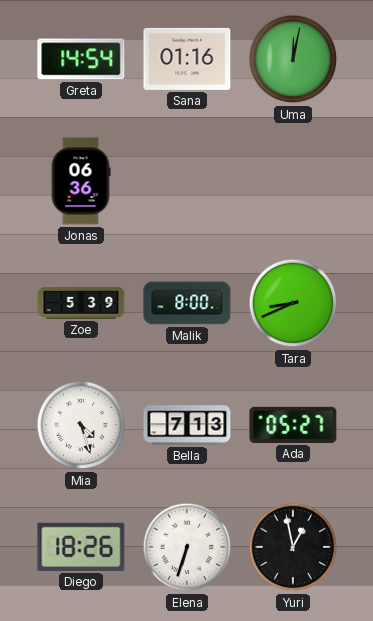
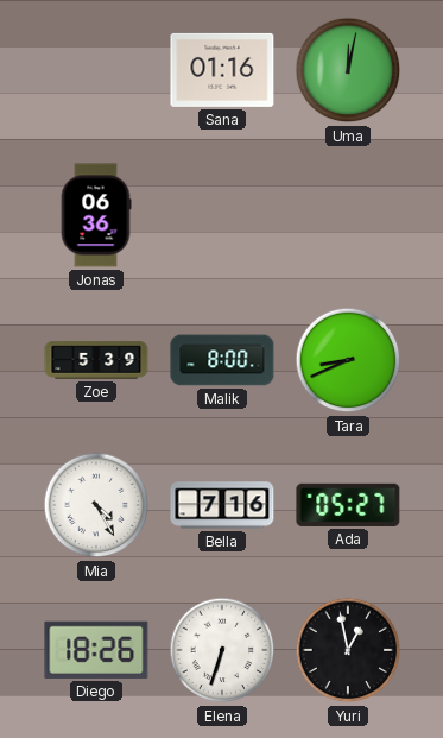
Greta: 14:54 -> none
Mia: 4:27 -> 4:25
Bella: 7:13 -> 7:16
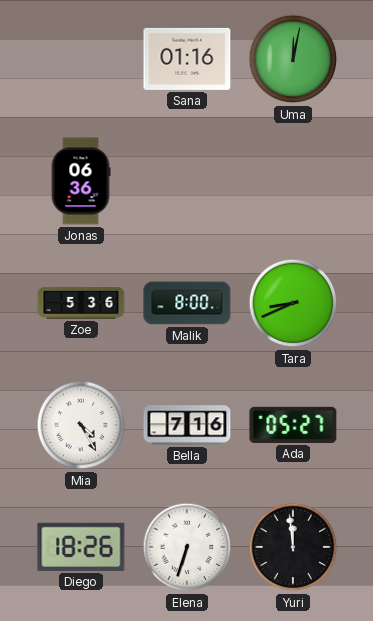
Zoe: 5:39 -> 5:36
Yuri: 12:58 -> 11:59
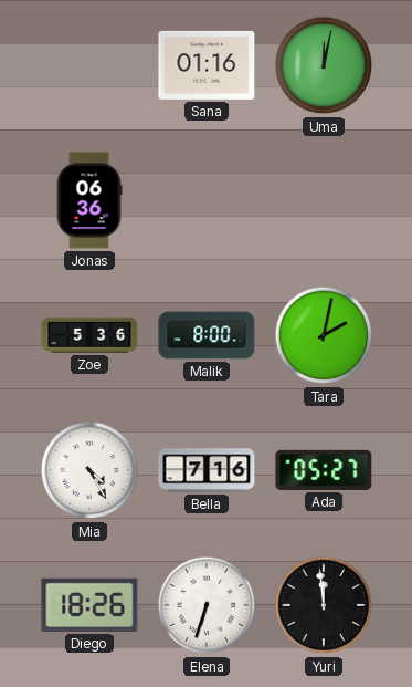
Tara: 8:41 -> 2:02
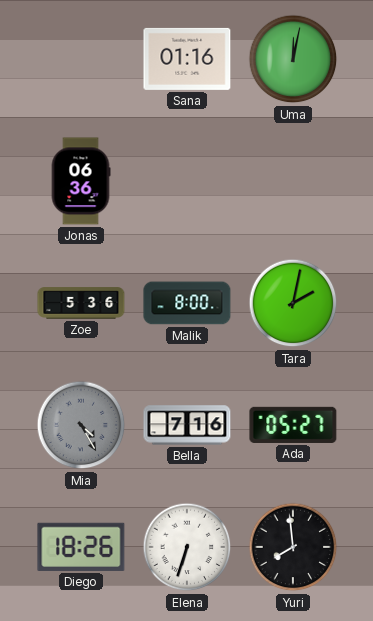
Mia dial: white -> grey
Yuri: 11:59 -> 7:59
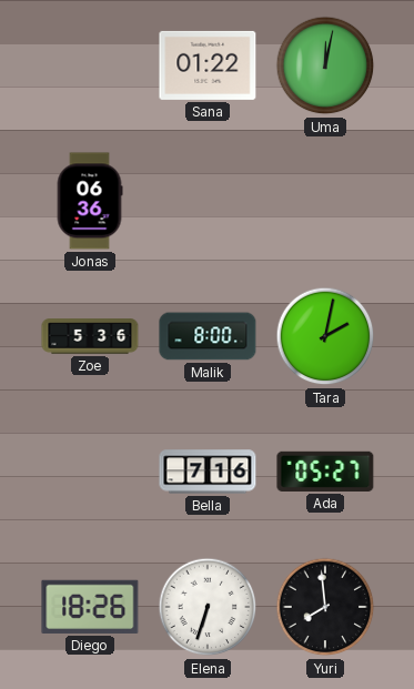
Sana: 01:16 -> 01:22
Mia: 4:25 -> none
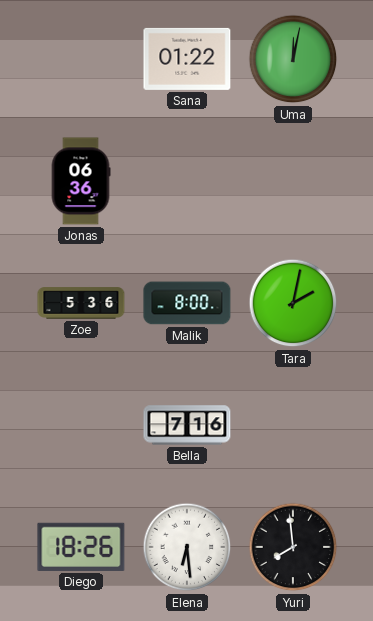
Ada: 05:27 -> none
Elena: 6:33 -> 6:29
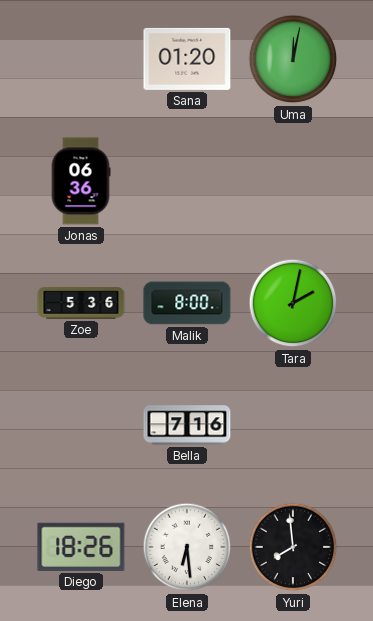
Sana: 01:22 -> 01:20
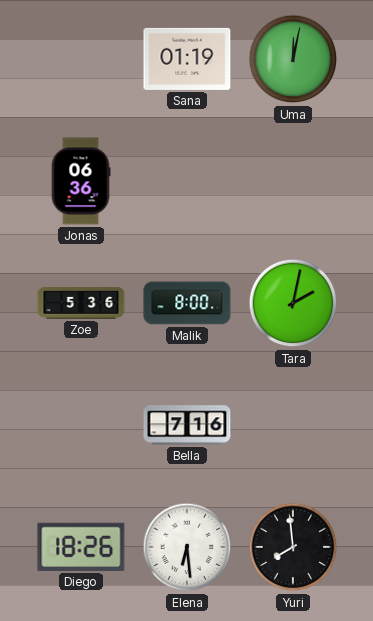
Sana: 01:20 -> 01:19
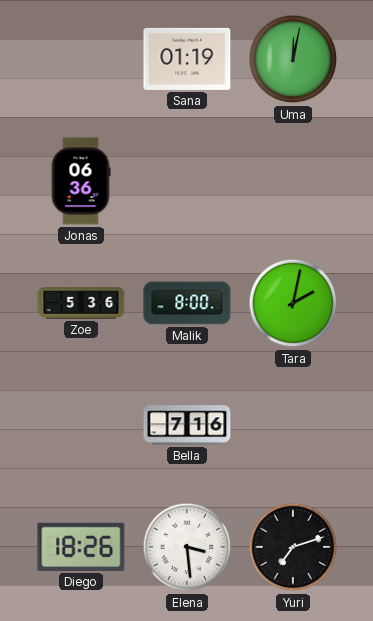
Elena: 6:29 -> 3:29
Yuri: 7:59 -> 7:12
